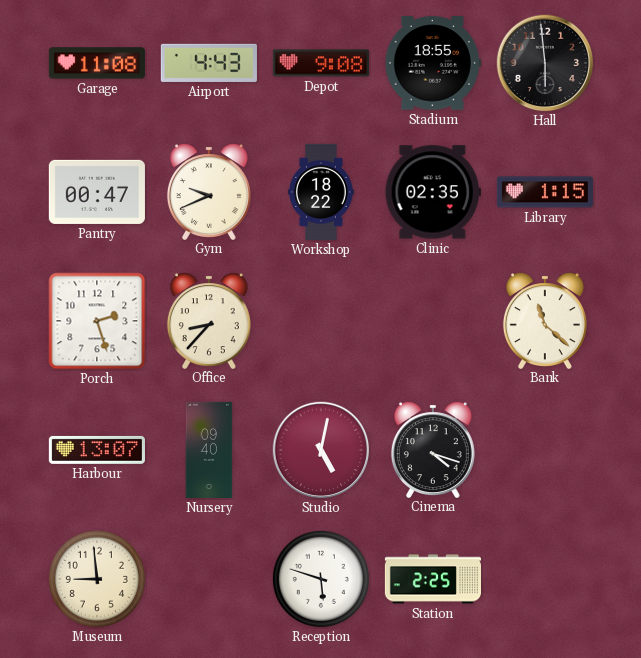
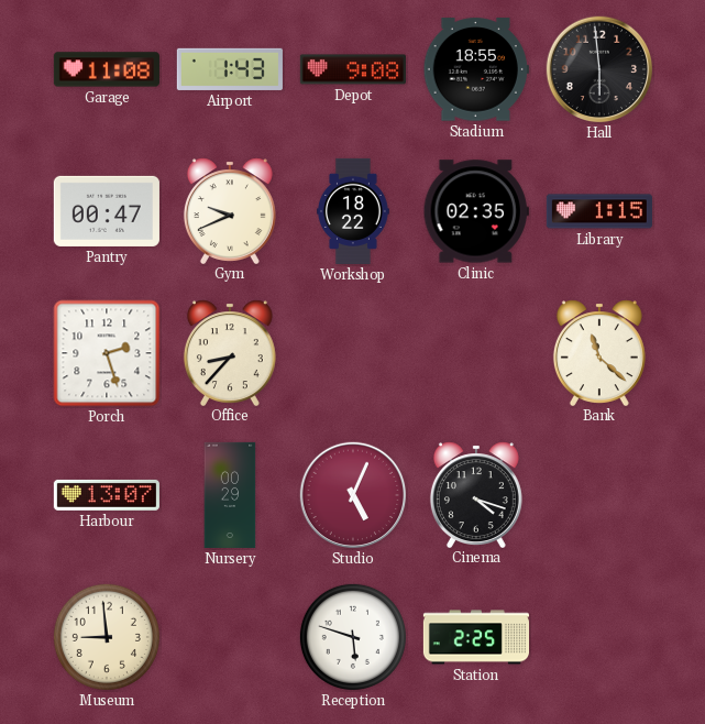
Airport: 4:43 -> 1:43
Nursery: 09:40 -> 00:29
Studio: 5:02 -> 5:04
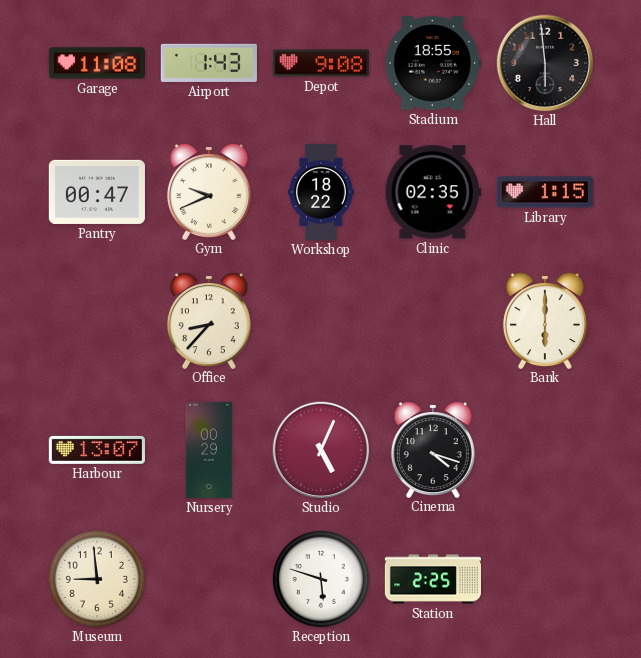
Porch: 2:27 -> none
Bank: 11:22 -> 6:00
